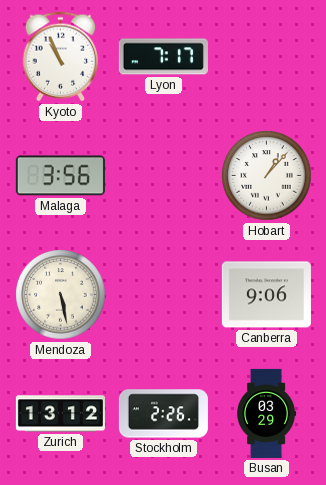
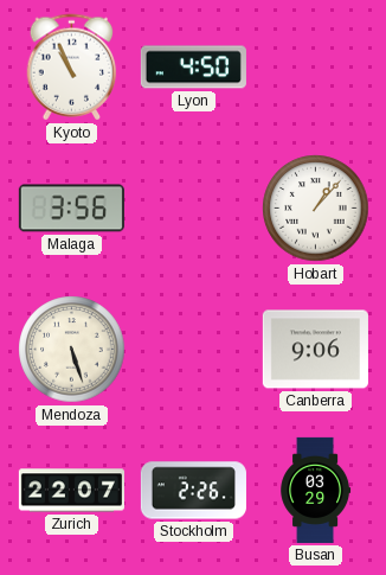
Lyon: 7:17 -> 4:50
Mendoza: 5:28 -> 5:27
Zurich: 13:12 -> 22:07
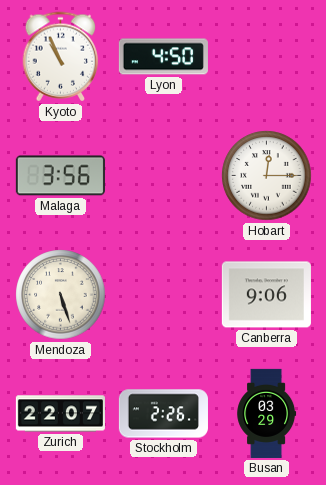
Hobart: 1:07 -> 12:15
